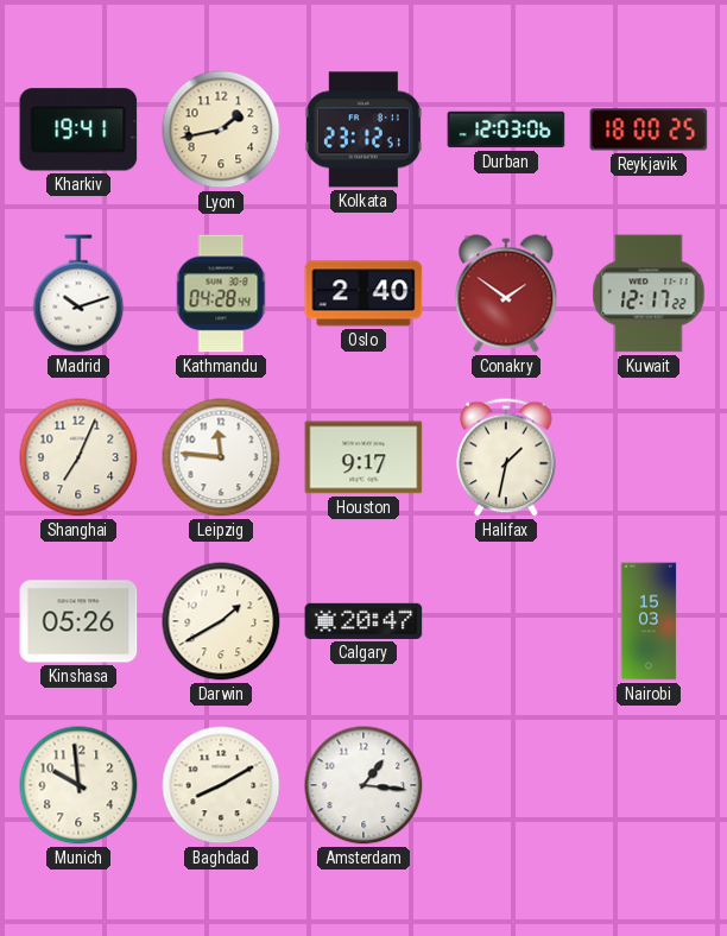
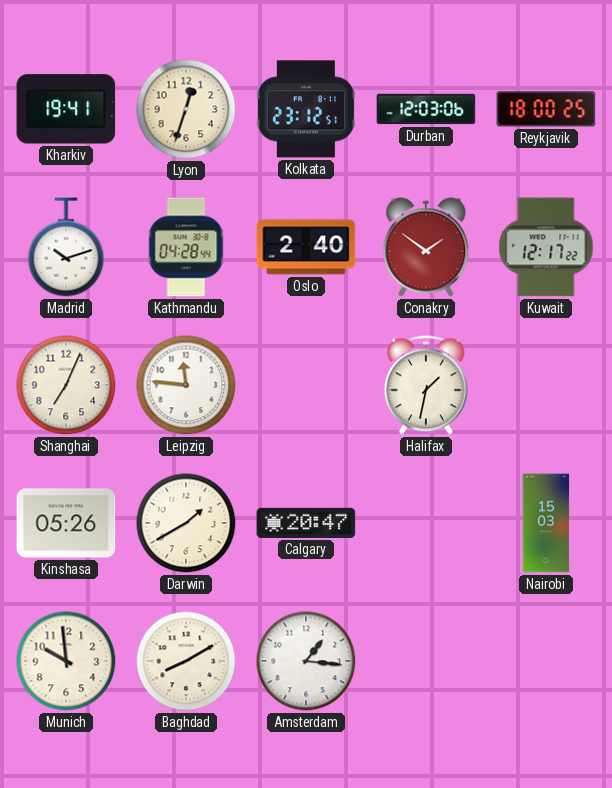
Lyon: 1:43 -> 12:33
Houston: 9:17 -> none
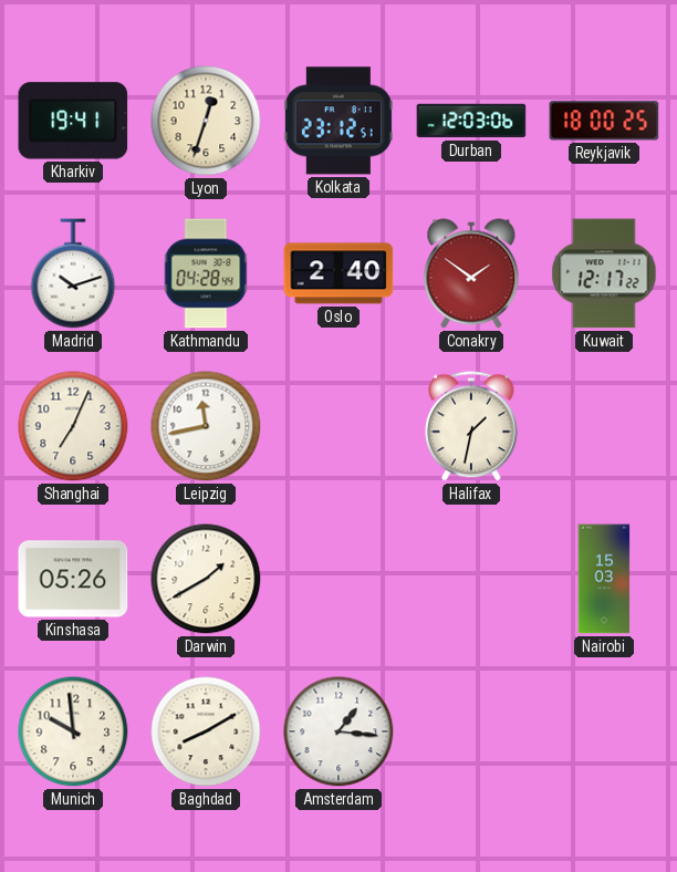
Leipzig: 11:46 -> 11:43
Calgary: 20:47 -> none
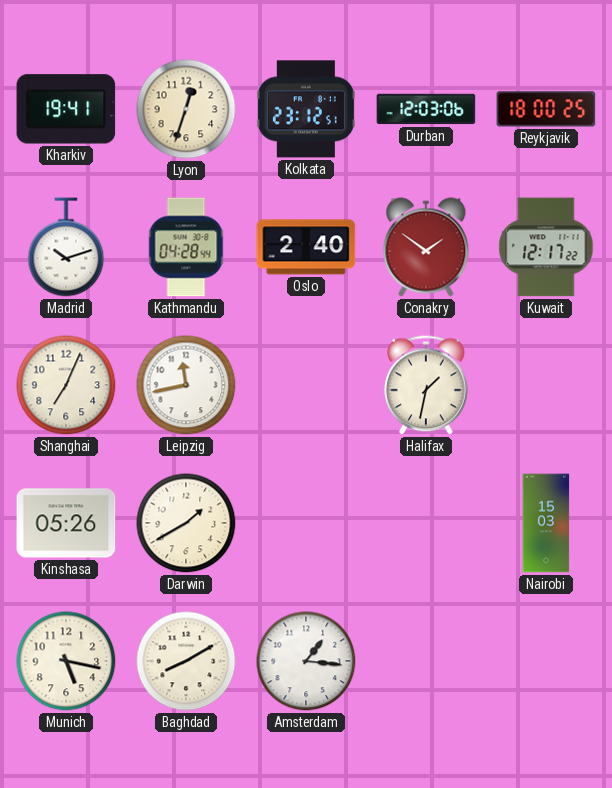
Munich: 9:59 -> 5:17
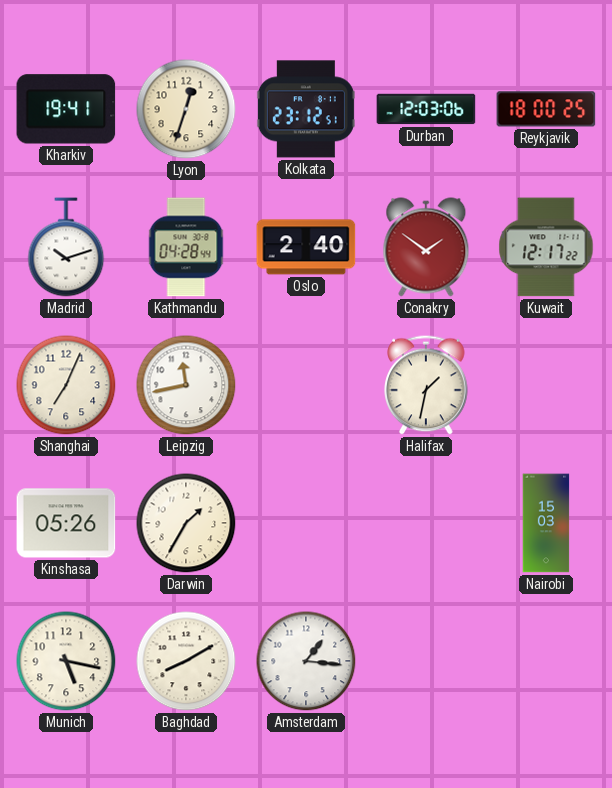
Darwin: 1:40 -> 1:35
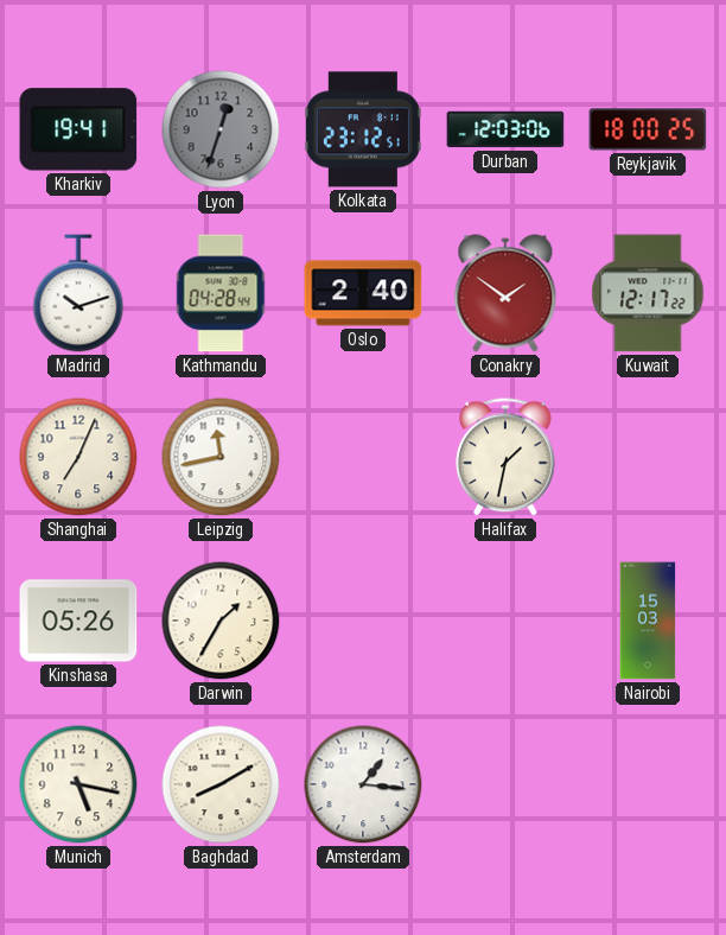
Lyon dial: cream -> grey
